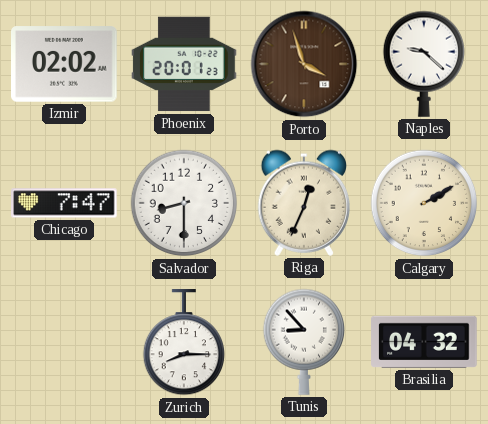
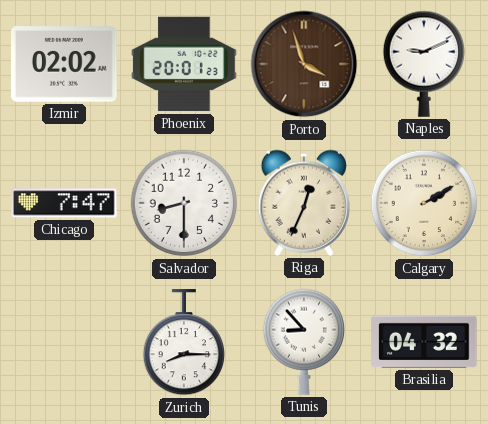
Naples: 9:22 -> 9:11
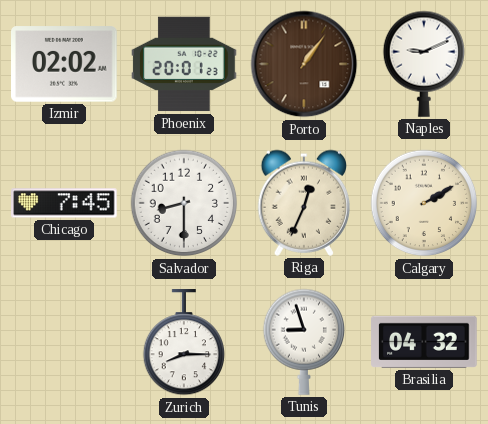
Porto: 3:57 -> 1:06
Chicago: 7:47 -> 7:45
Tunis: 8:53 -> 8:57
